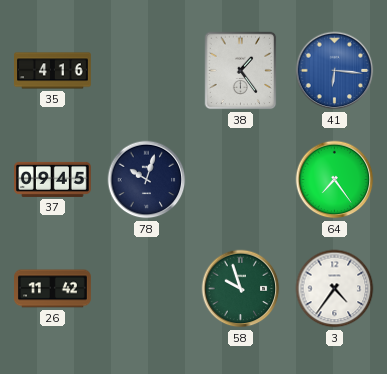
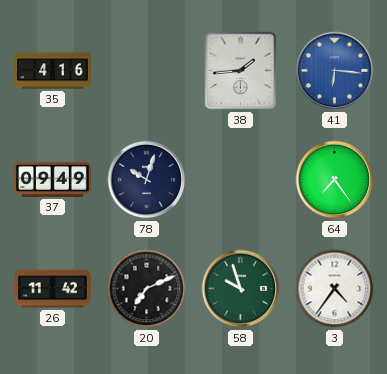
38: 1:24 -> 1:44
37: 09:45 -> 09:49
20: none -> 7:11
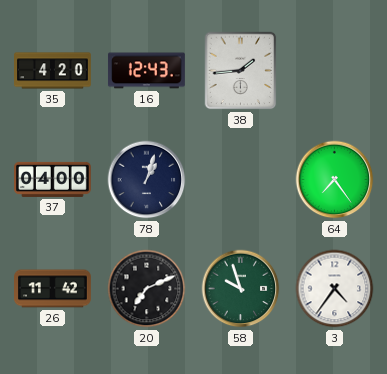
35: 4:16 -> 4:20
16: none -> 12:43
41: 6:16 -> none
37: 09:49 -> 04:00
78: 10:03 -> 1:03
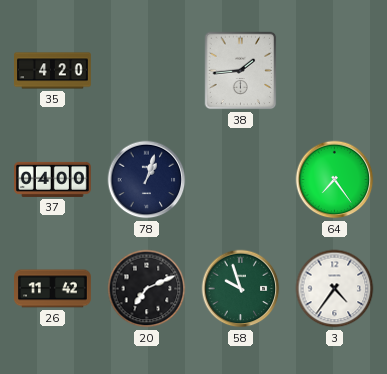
16: 12:43 -> none
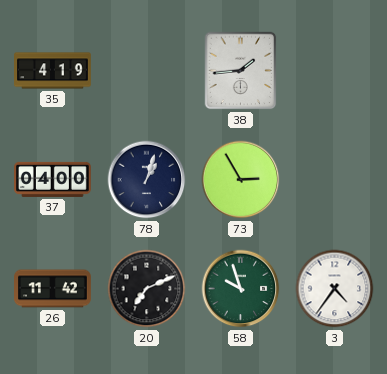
35: 4:20 -> 4:19
73: none -> 2:55
64: 7:24 -> none
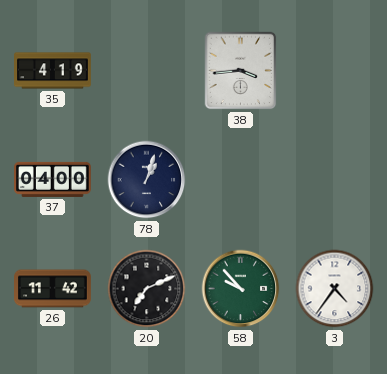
38: 1:44 -> 3:44
73: 2:55 -> none
58: 9:57 -> 9:53
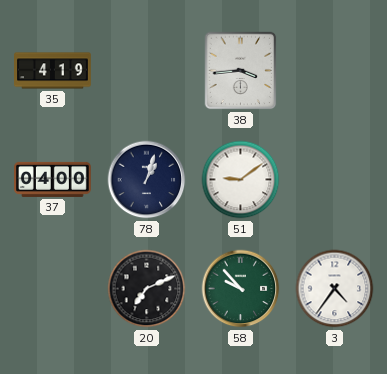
51: none -> 9:09
26: 11:42 -> none
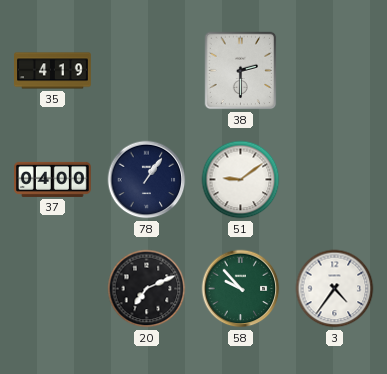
38: 3:44 -> 2:30
78: 1:03 -> 1:06
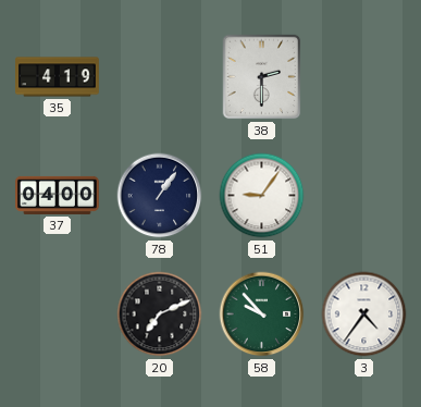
51: 9:09 -> 9:06
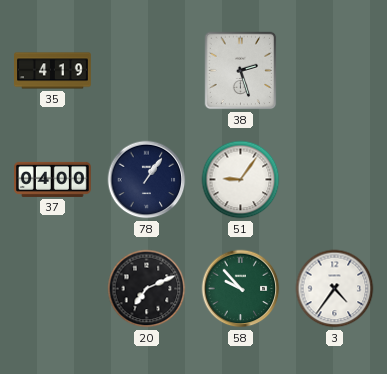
38: 2:30 -> 2:27
